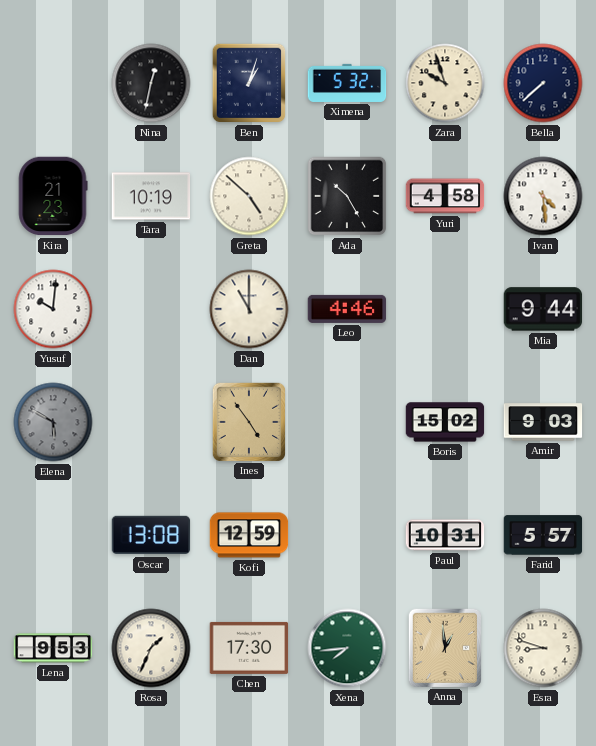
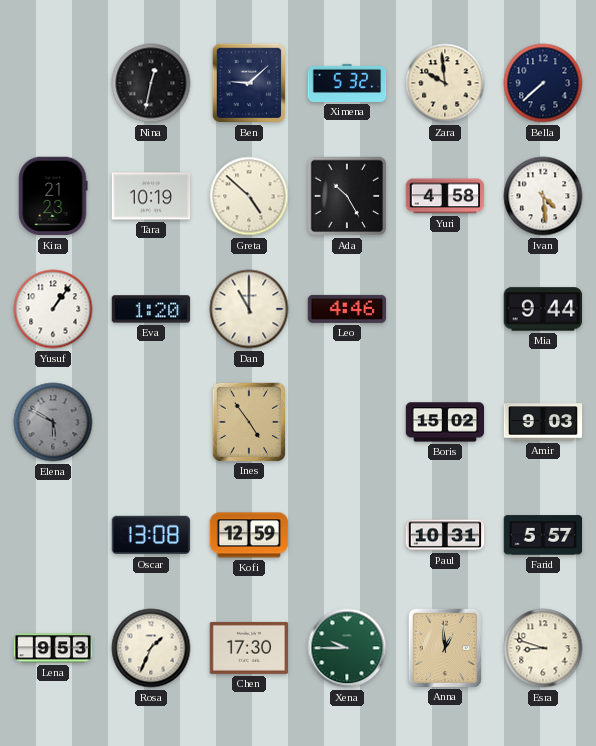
Ben: 1:03 -> 9:08
Zara: 9:57 -> 9:59
Yusuf: 10:01 -> 1:06
Eva: none -> 1:20
Xena: 7:44 -> 9:45
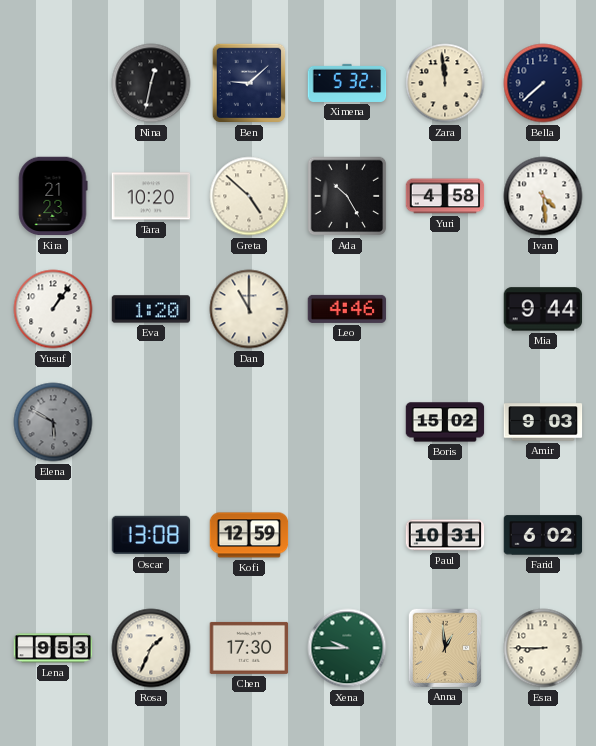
Zara: 9:59 -> 11:59
Tara: 10:19 -> 10:20
Ines: 4:54 -> none
Farid: 5:57 -> 6:02
Esra: 8:48 -> 8:45
